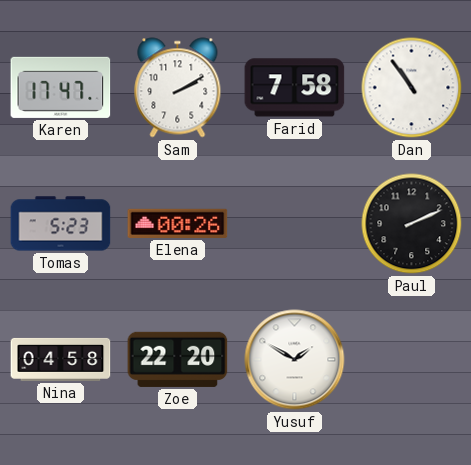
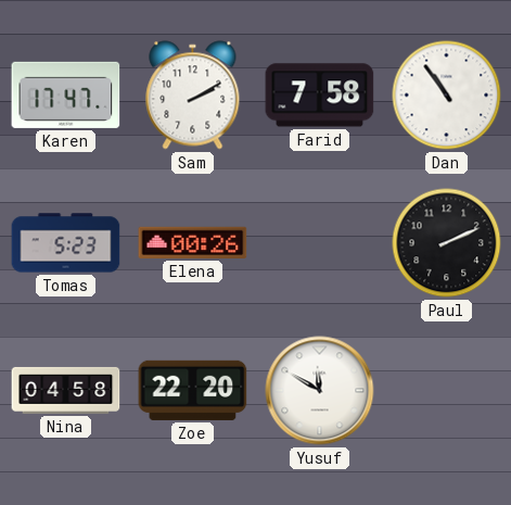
Yusuf: 1:50 -> 11:50
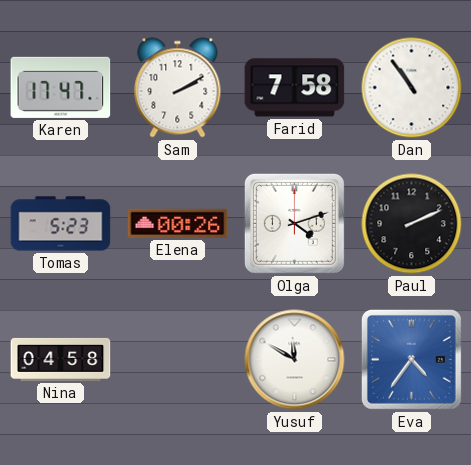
Olga: none -> 4:12
Zoe: 22:20 -> none
Eva: none -> 4:36
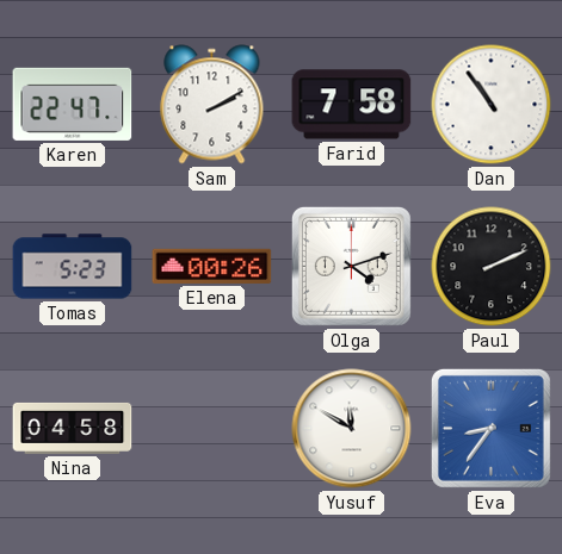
Karen: 17:47 -> 22:47
Eva: 4:36 -> 8:36
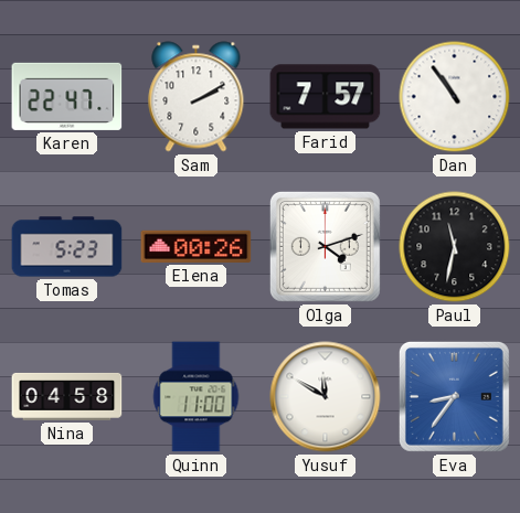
Farid: 7:58 -> 7:57
Paul: 2:11 -> 11:32
Quinn: none -> 11:00
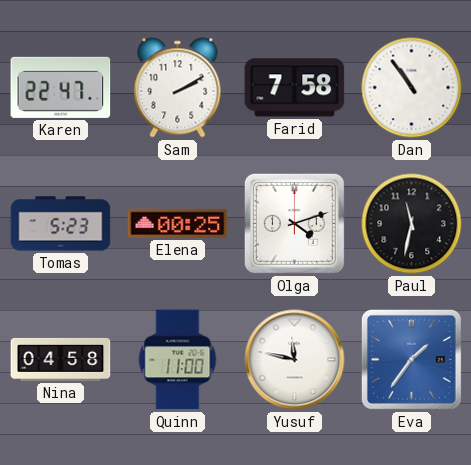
Farid: 7:57 -> 7:58
Elena: 00:26 -> 00:25
Yusuf: 11:50 -> 11:47
Eva: 8:36 -> 1:36
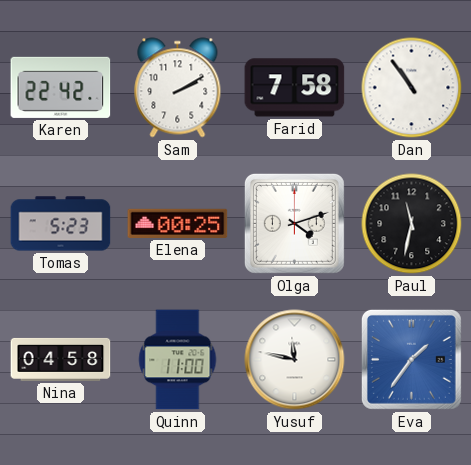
Karen: 22:47 -> 22:42
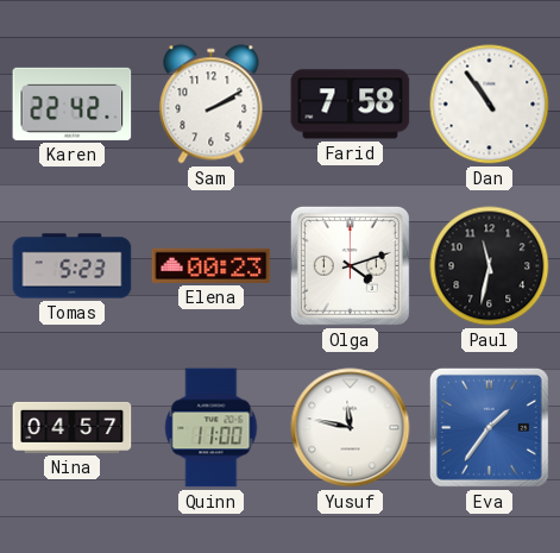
Elena: 00:25 -> 00:23
Nina: 04:58 -> 04:57
